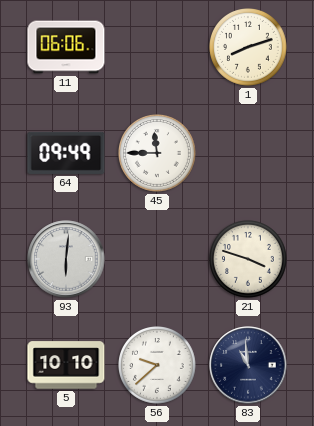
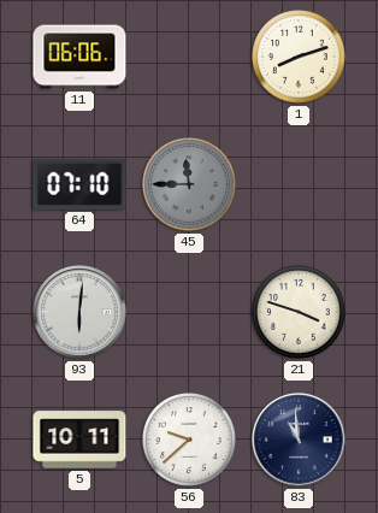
64: 09:49 -> 07:10
45 dial: white -> grey
5: 10:10 -> 10:11
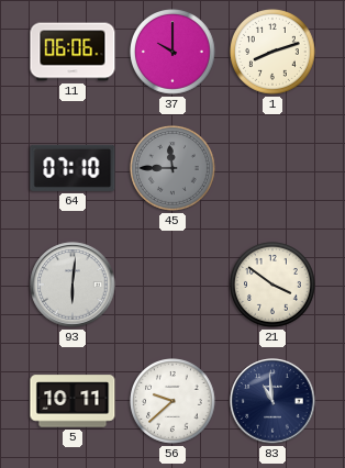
37: none -> 10:00
21: 3:48 -> 3:51
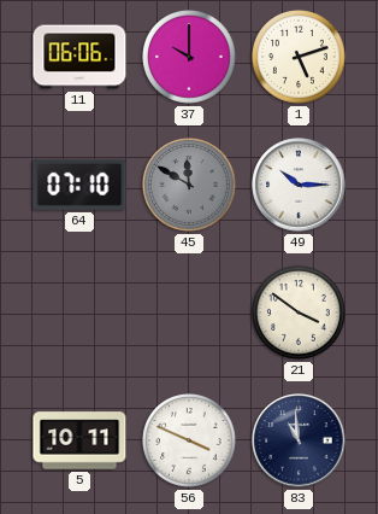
1: 8:12 -> 5:12
45: 11:45 -> 11:50
49: none -> 10:15
93: 6:01 -> none
56: 9:38 -> 3:49
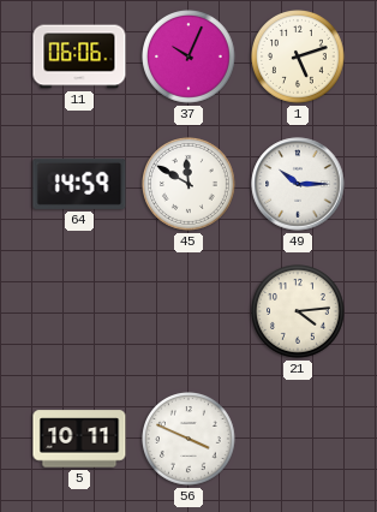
37: 10:00 -> 10:04
64: 07:10 -> 14:59
45 dial: grey -> white
21: 3:51 -> 4:14
83: 10:59 -> none
